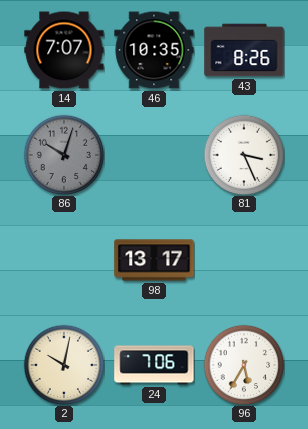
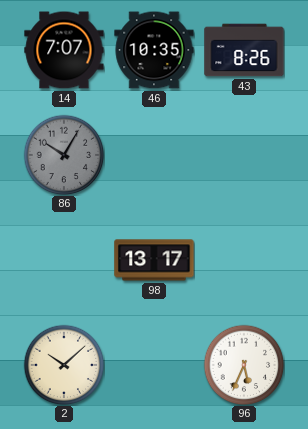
86: 10:03 -> 10:05
81: 3:26 -> none
2: 10:02 -> 10:08
24: 7:06 -> none
96: 5:35 -> 5:34
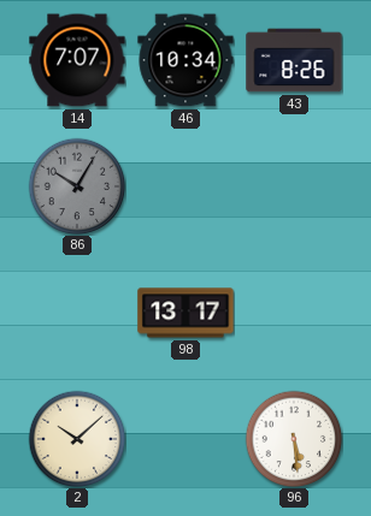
46: 10:35 -> 10:34
96: 5:34 -> 5:29
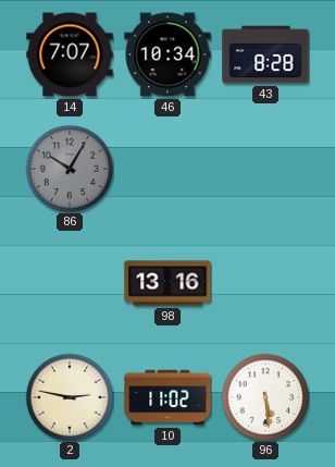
43: 8:26 -> 8:28
98: 13:17 -> 13:16
2: 10:08 -> 2:47
10: none -> 11:02
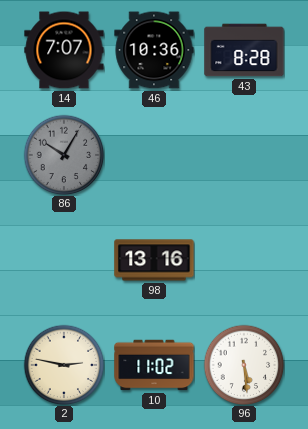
46: 10:34 -> 10:36
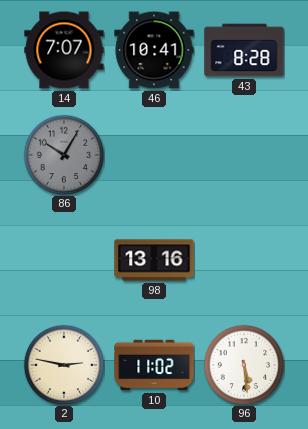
46: 10:36 -> 10:41
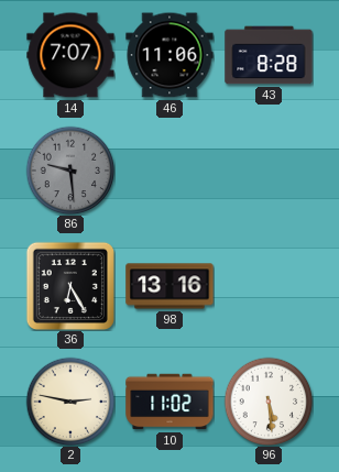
46: 10:41 -> 11:06
86: 10:05 -> 9:29
36: none -> 6:25
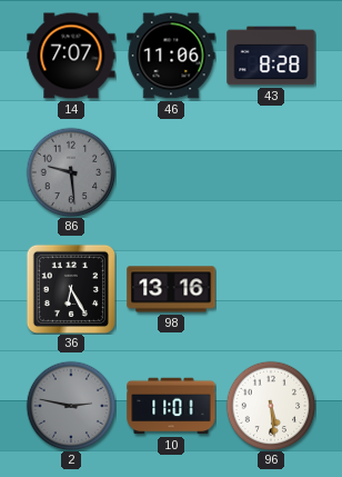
2 dial: cream -> grey
10: 11:02 -> 11:01
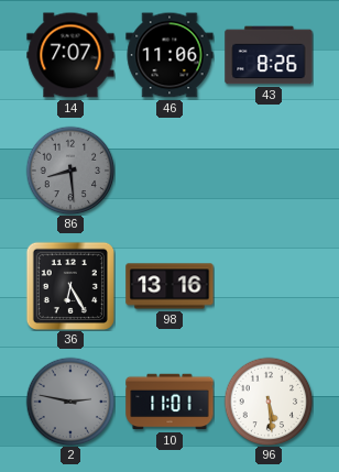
43: 8:28 -> 8:26
86: 9:29 -> 8:29
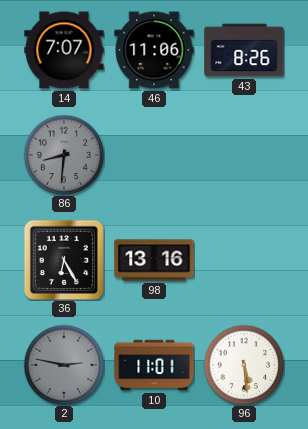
86: 8:29 -> 8:31
